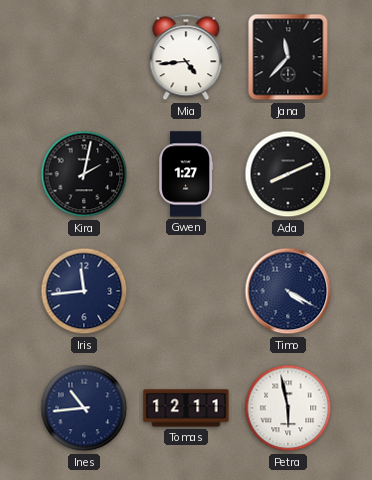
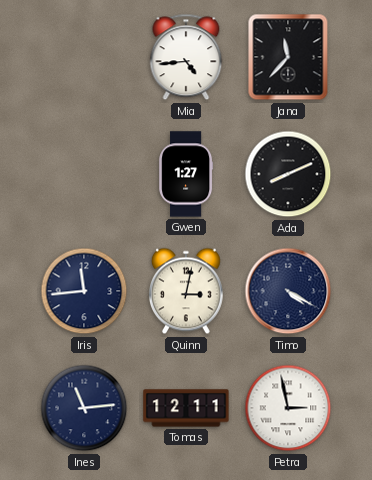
Kira: 2:02 -> none
Quinn: none -> 3:02
Ines: 10:44 -> 11:14
Petra: 5:58 -> 2:58
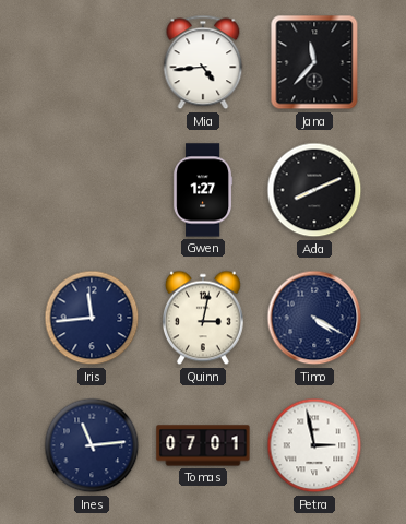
Tomas: 12:11 -> 07:01
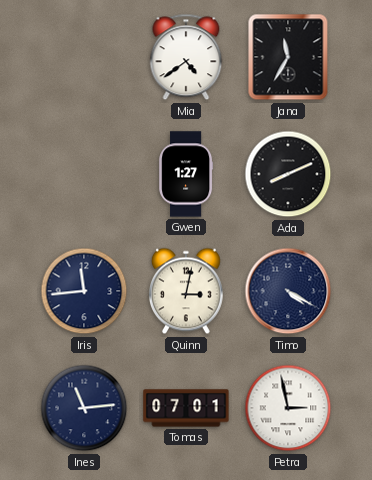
Mia: 4:44 -> 4:39
Jana: 11:37 -> 11:35
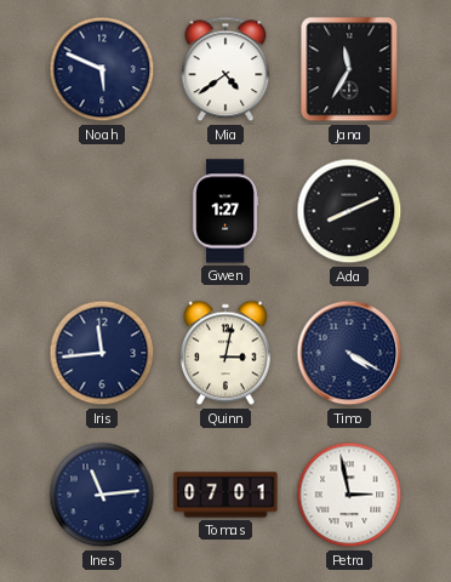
Noah: none -> 5:49
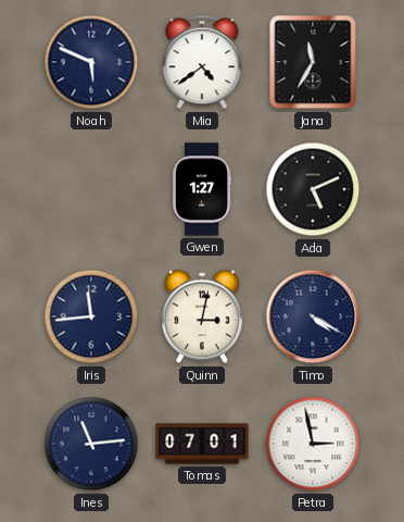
Ada: 8:11 -> 5:11
